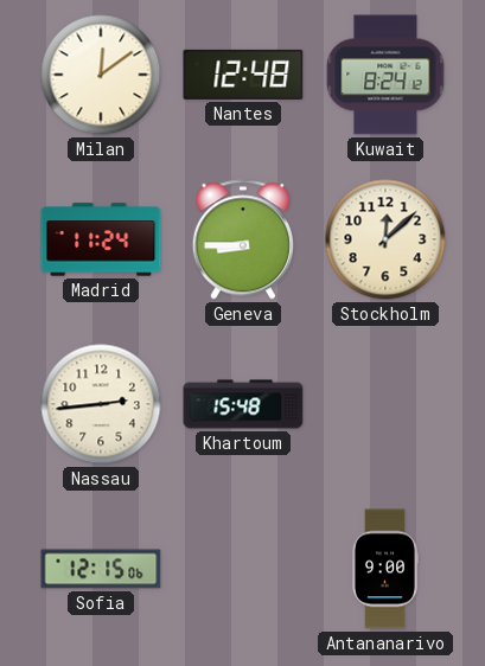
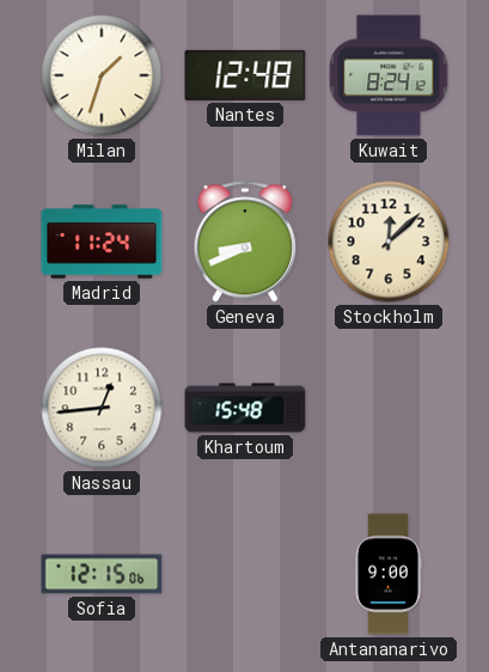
Milan: 12:09 -> 1:33
Geneva: 8:45 -> 8:41
Nassau: 2:44 -> 12:44
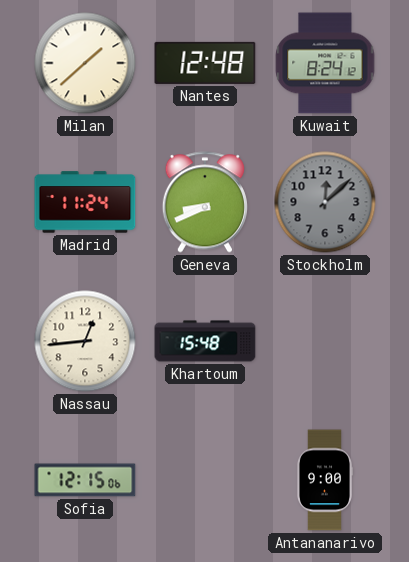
Milan: 1:33 -> 1:38
Stockholm dial: cream -> grey
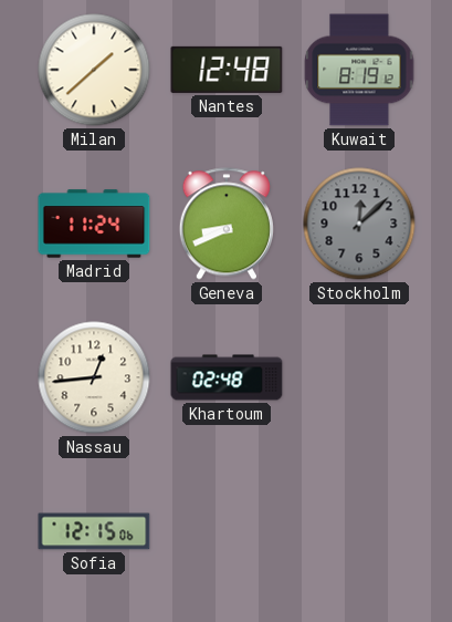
Kuwait: 8:24 -> 8:19
Khartoum: 15:48 -> 02:48
Antananarivo: 9:00 -> none
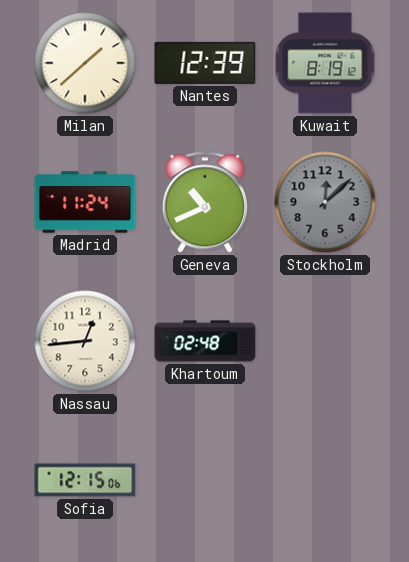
Nantes: 12:48 -> 12:39
Geneva: 8:41 -> 10:41
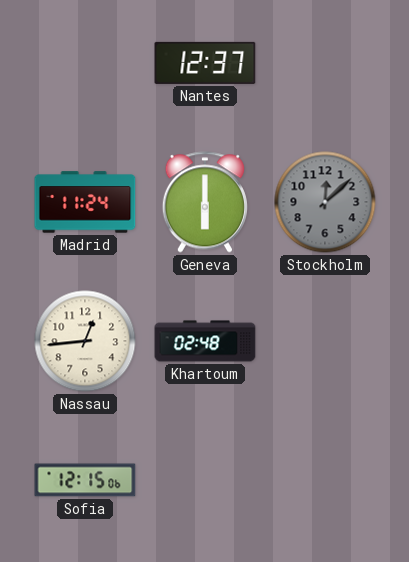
Milan: 1:38 -> none
Nantes: 12:39 -> 12:37
Kuwait: 8:19 -> none
Geneva: 10:41 -> 6:00
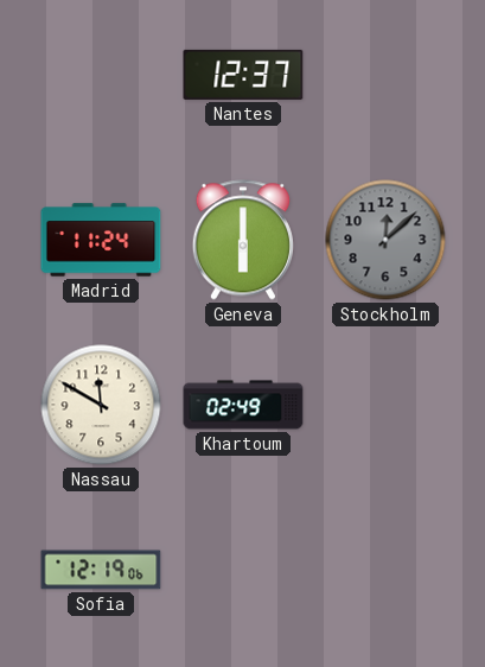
Nassau: 12:44 -> 11:50
Khartoum: 02:48 -> 02:49
Sofia: 12:15 -> 12:19
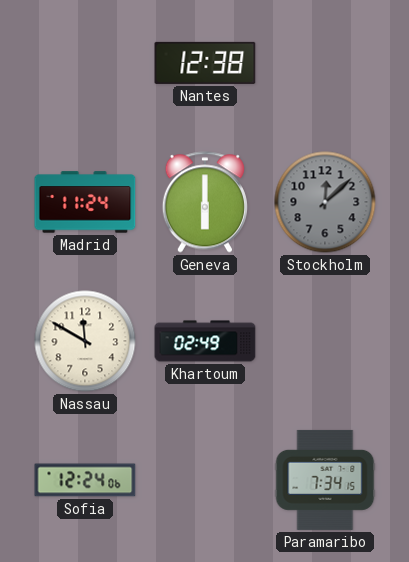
Nantes: 12:37 -> 12:38
Sofia: 12:19 -> 12:24
Paramaribo: none -> 7:34
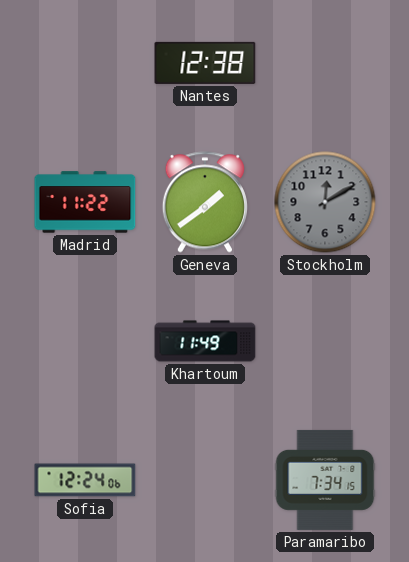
Madrid: 11:24 -> 11:22
Geneva: 6:00 -> 1:39
Stockholm: 12:08 -> 12:10
Nassau: 11:50 -> none
Khartoum: 02:49 -> 11:49
